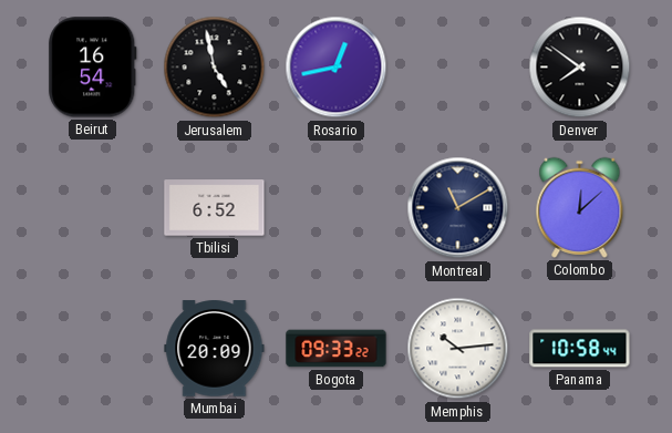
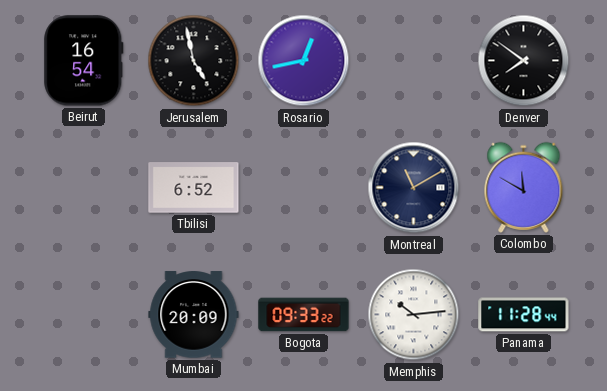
Colombo: 12:08 -> 11:50
Panama: 10:58 -> 11:28
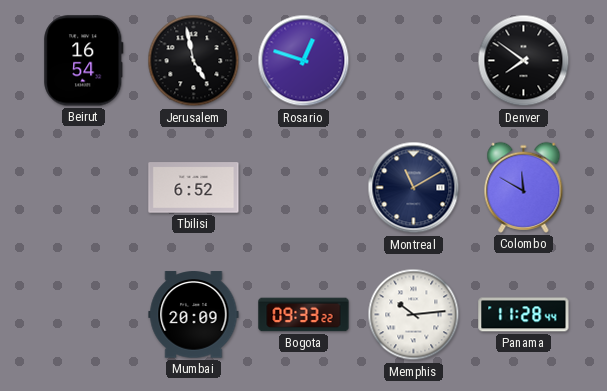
Rosario: 12:43 -> 12:48
